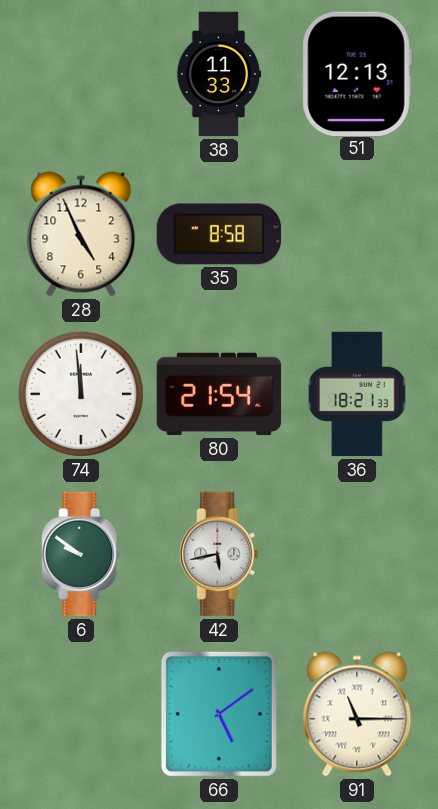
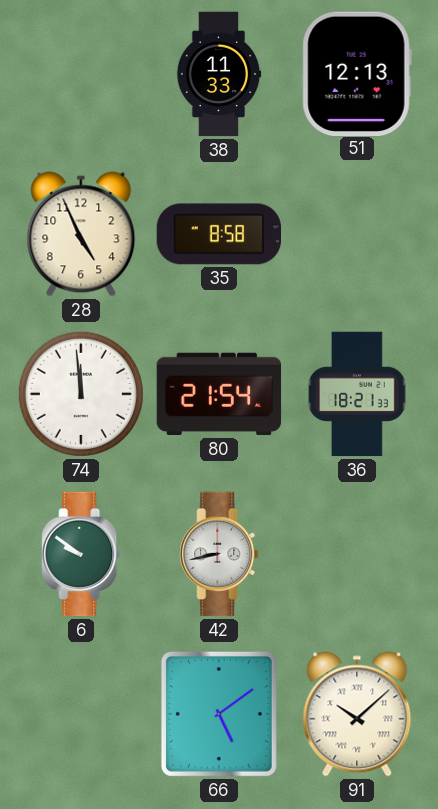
42: 5:43 -> 8:43
91: 11:15 -> 10:08
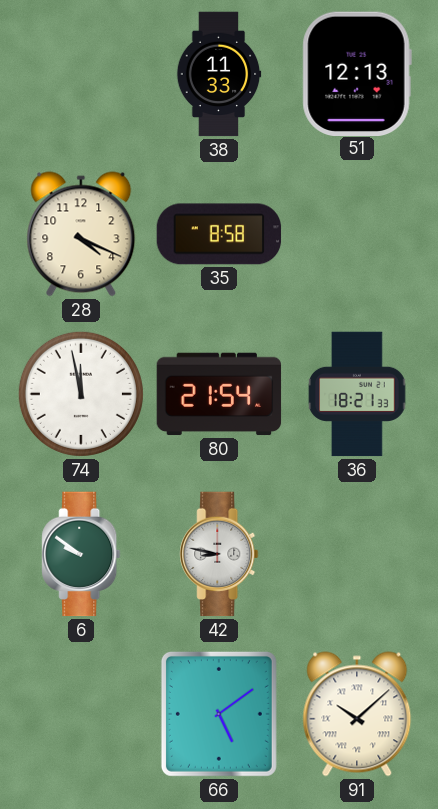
28: 4:56 -> 4:19
74: 11:59 -> 11:58
42: 8:43 -> 8:47
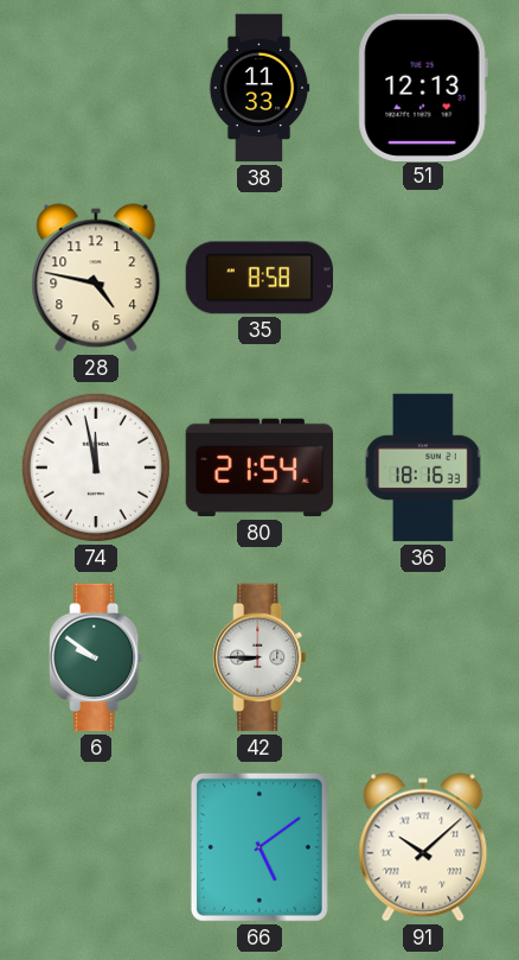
28: 4:19 -> 4:47
36: 18:21 -> 18:16
42: 8:47 -> 8:45
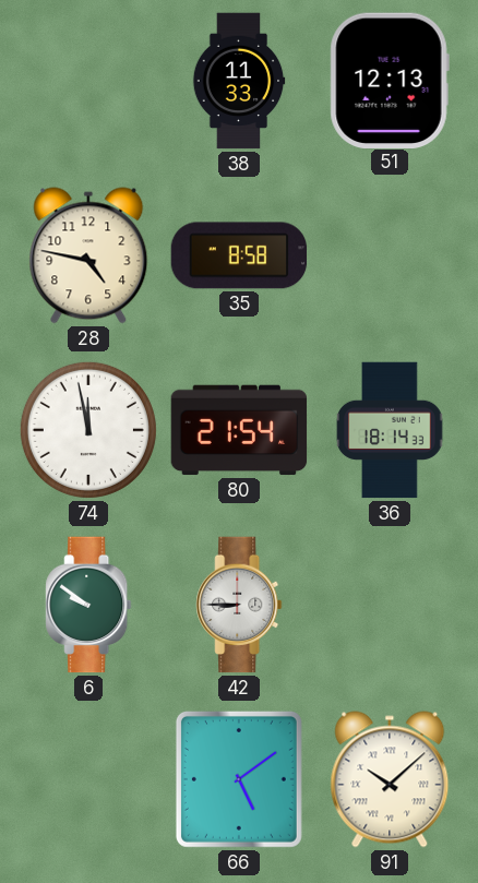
36: 18:16 -> 18:14
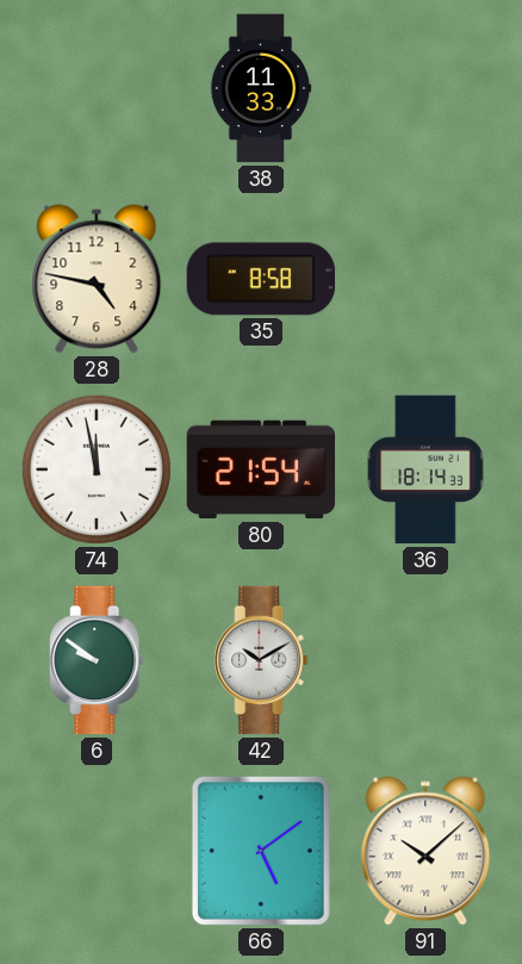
51: 12:13 -> none
42: 8:45 -> 10:10
